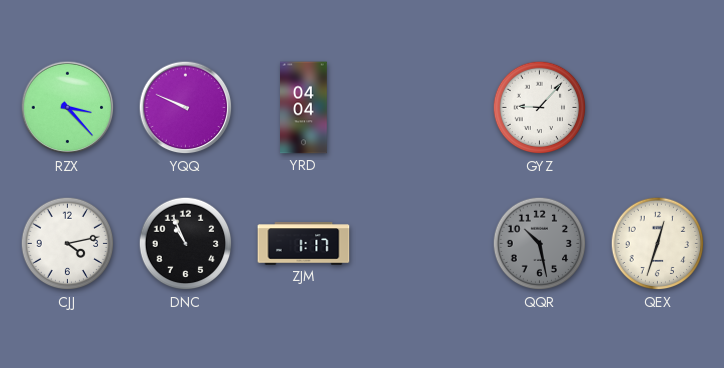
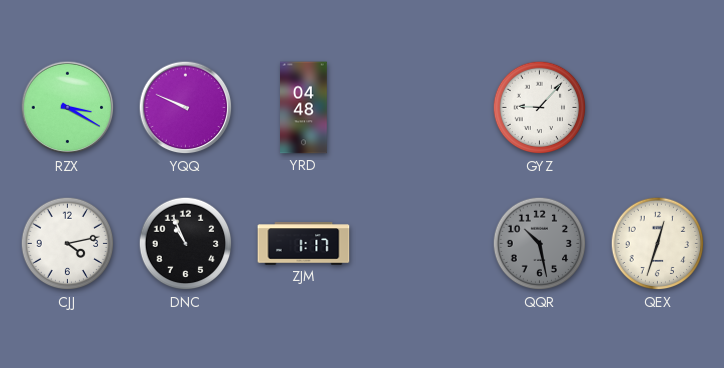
RZX: 3:23 -> 3:20
YRD: 04:04 -> 04:48
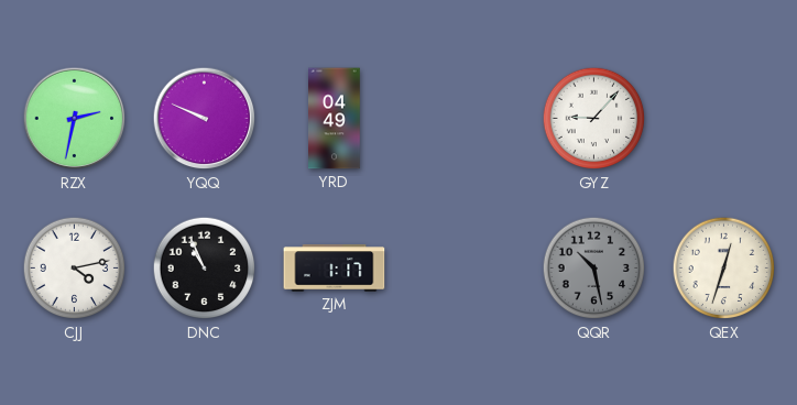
RZX: 3:20 -> 2:32
YRD: 04:48 -> 04:49
